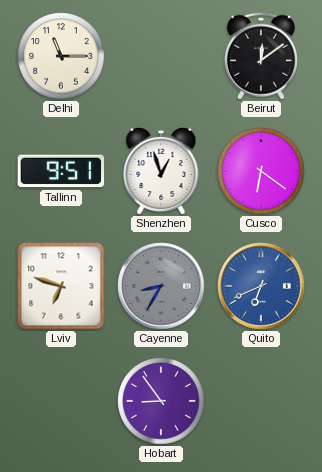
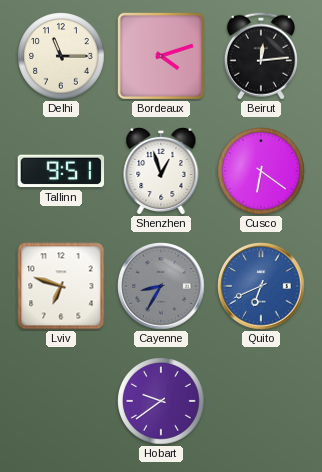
Bordeaux: none -> 4:12
Beirut: 12:09 -> 12:14
Hobart: 8:54 -> 9:39
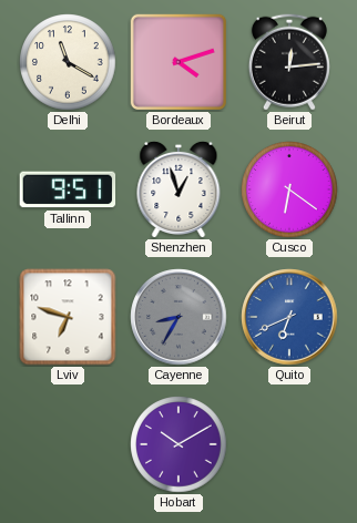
Delhi: 11:15 -> 11:20
Hobart: 9:39 -> 10:10
